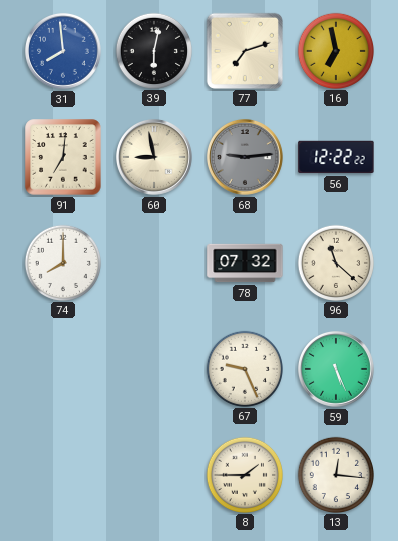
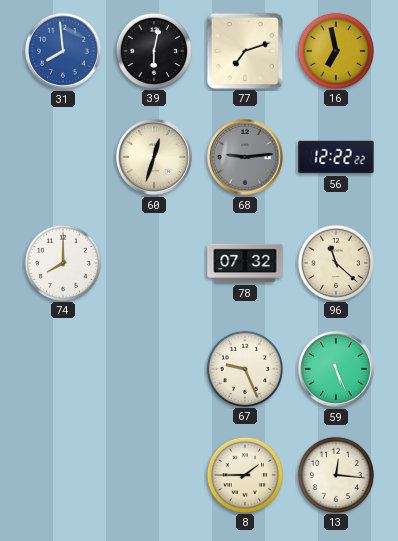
91: 7:01 -> none
60: 8:58 -> 12:33
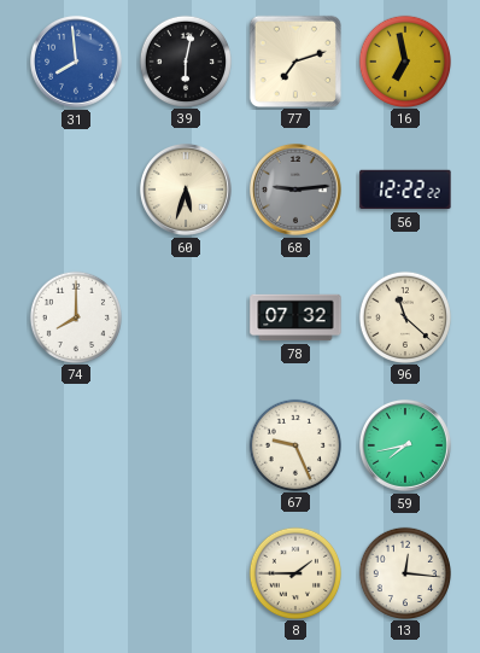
60: 12:33 -> 5:33
59: 5:26 -> 7:43
